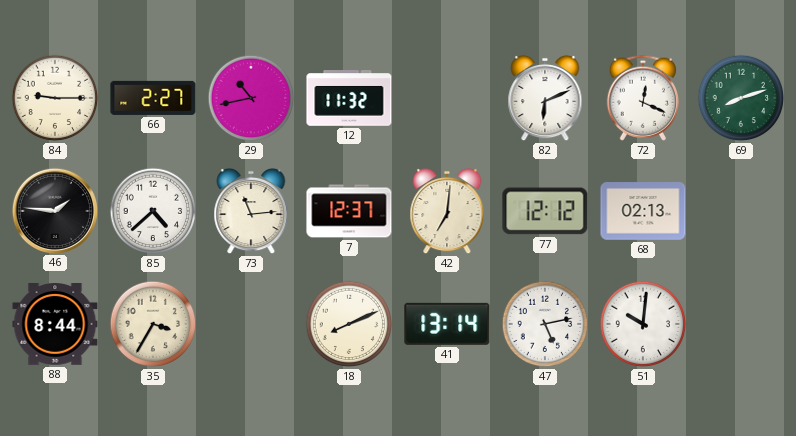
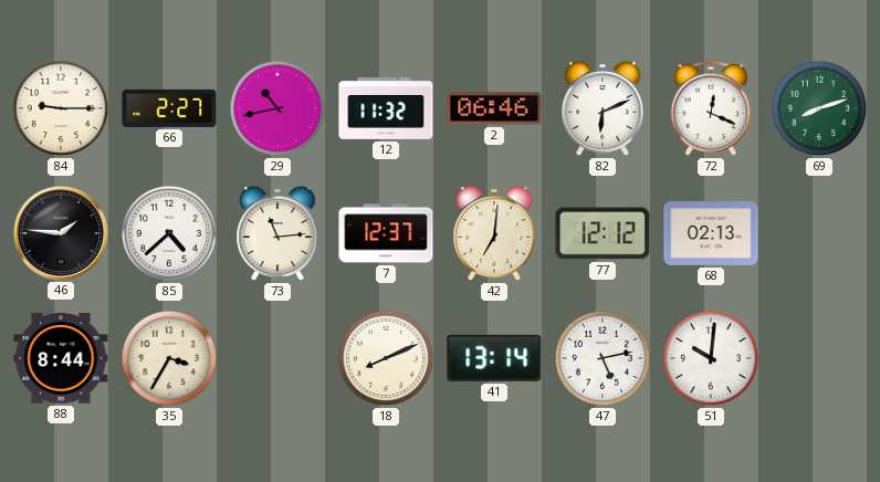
2: none -> 06:46
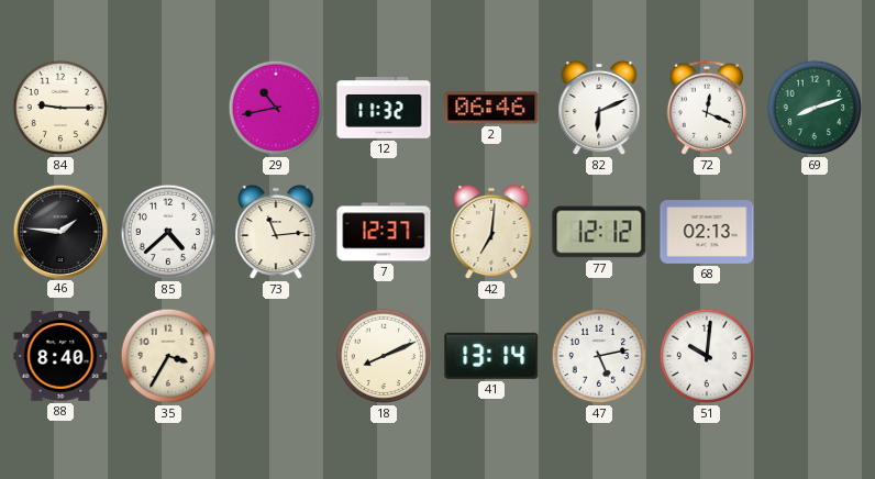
66: 2:27 -> none
88: 8:44 -> 8:40
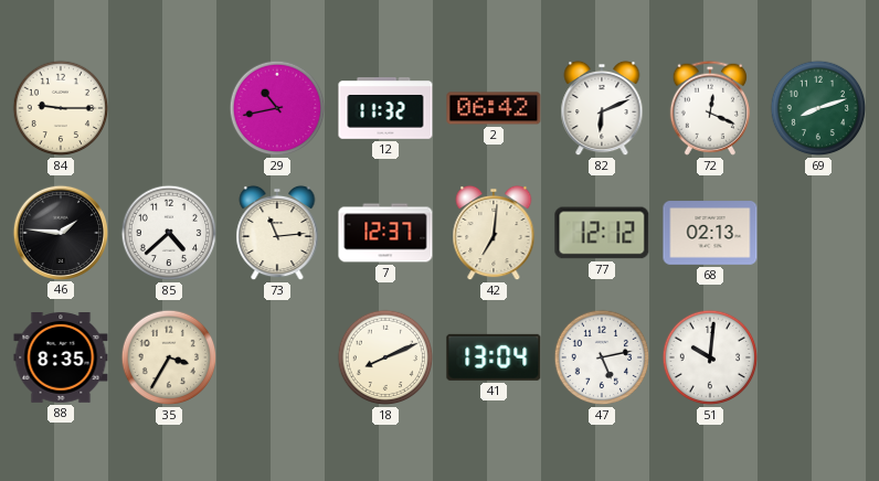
2: 06:46 -> 06:42
88: 8:40 -> 8:35
41: 13:14 -> 13:04
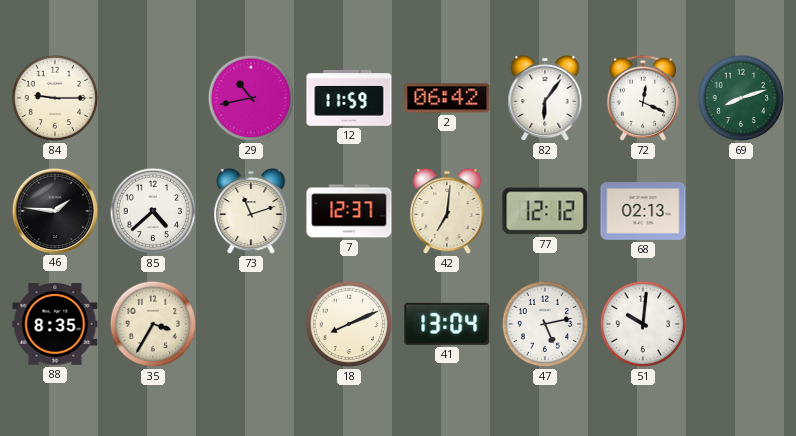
12: 11:32 -> 11:59
82: 6:11 -> 6:06
73: 11:14 -> 11:12
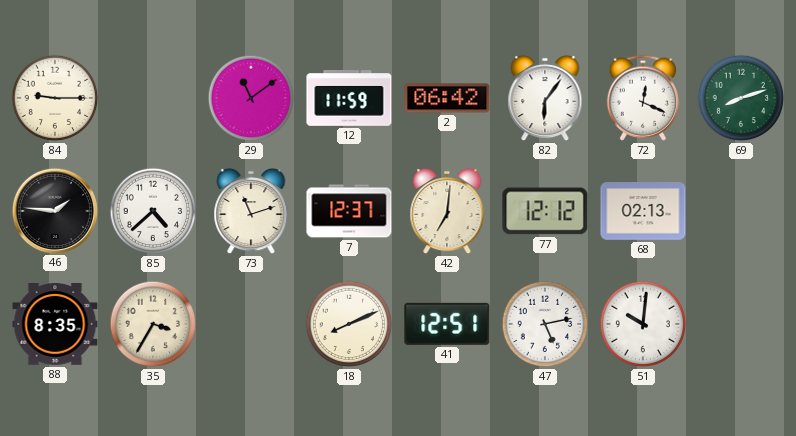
29: 10:43 -> 11:09
41: 13:04 -> 12:51
